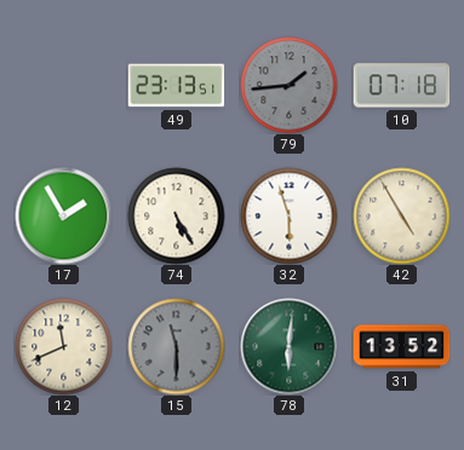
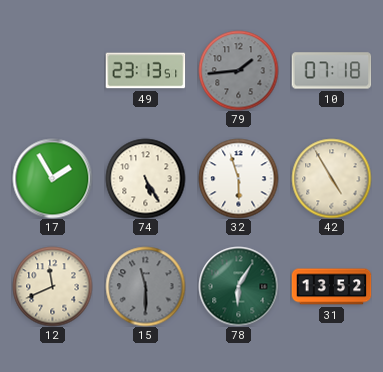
78: 6:01 -> 6:05
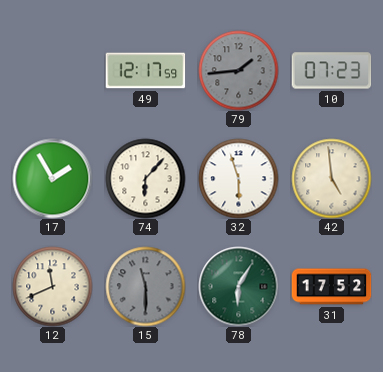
49: 23:13 -> 12:17
10: 07:18 -> 07:23
74: 5:25 -> 6:07
42: 4:55 -> 4:59
31: 13:52 -> 17:52
